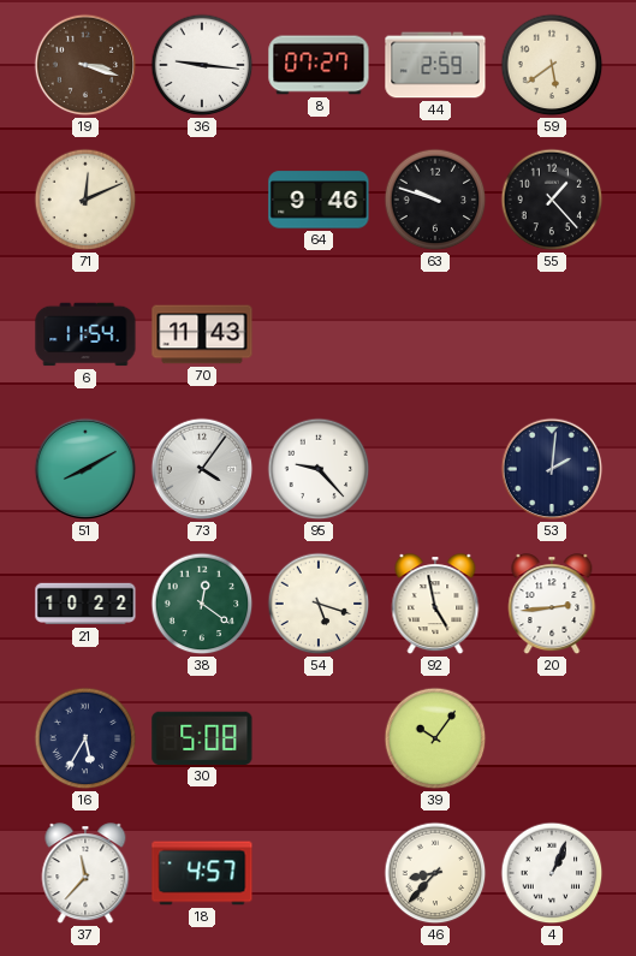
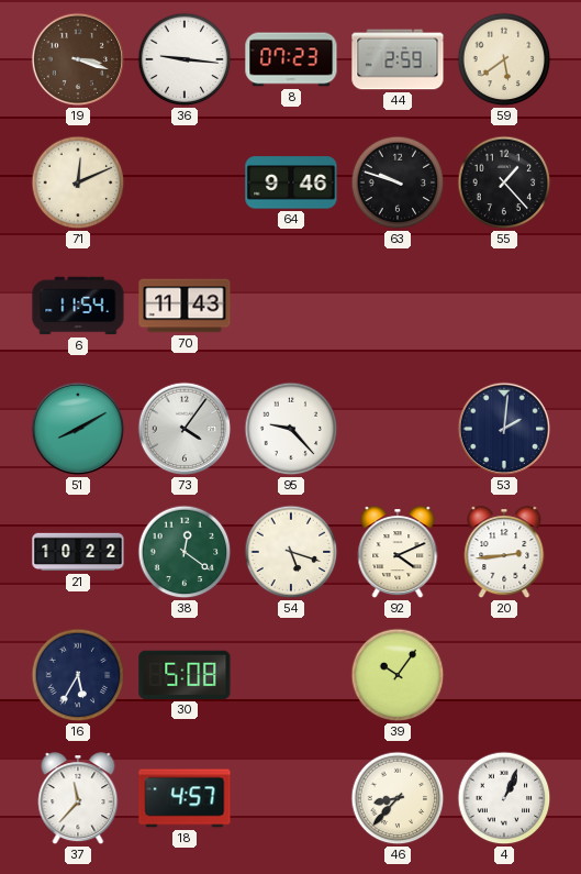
8: 07:27 -> 07:23
92: 4:58 -> 4:11
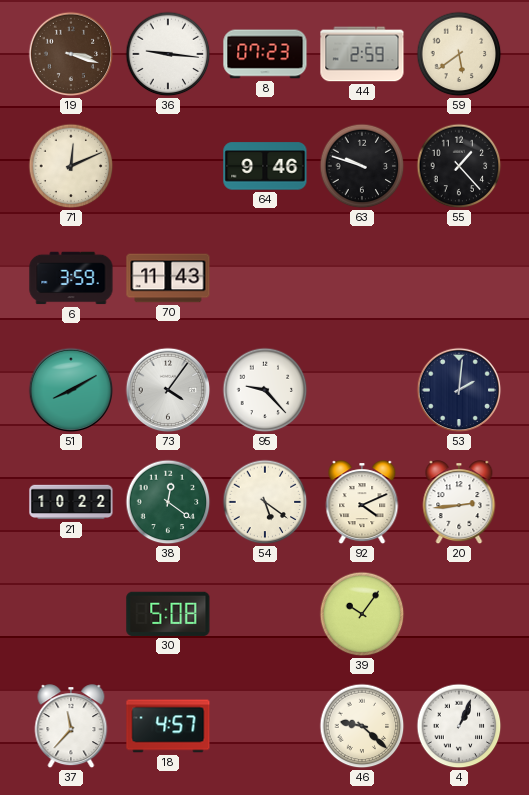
6: 11:54 -> 3:59
54: 5:18 -> 5:21
16: 5:35 -> none
46: 8:37 -> 9:22
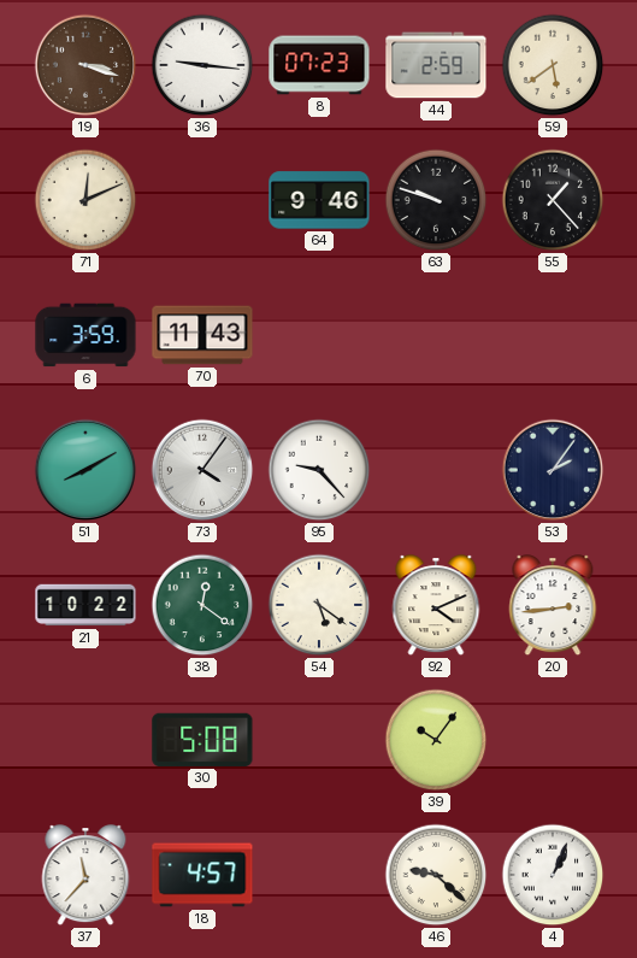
53: 2:01 -> 2:06
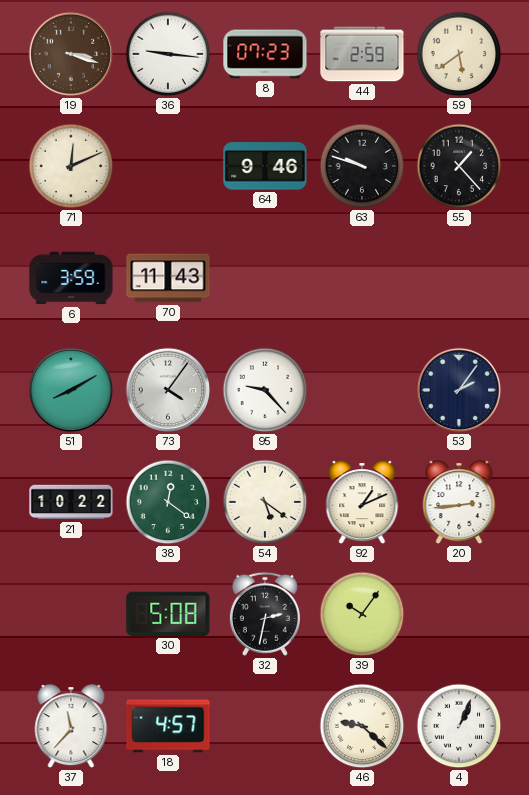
92: 4:11 -> 1:11
32: none -> 2:32
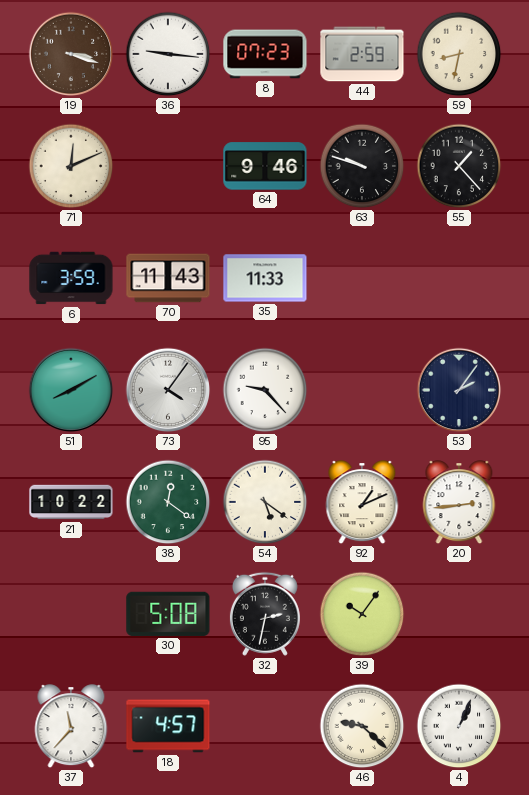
59: 5:39 -> 8:32
35: none -> 11:33
